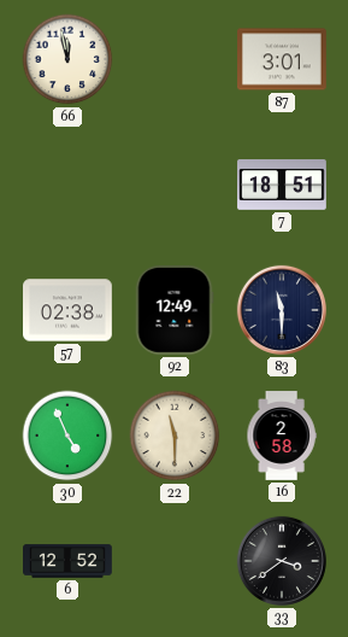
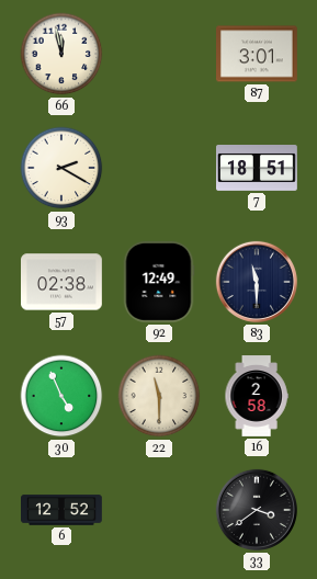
93: none -> 2:20
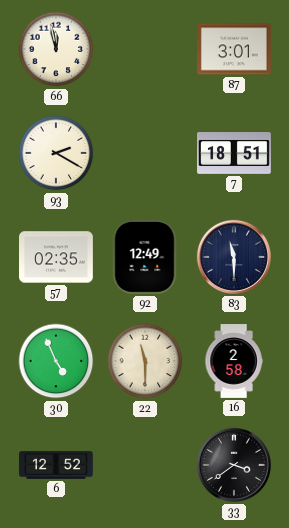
57: 02:38 -> 02:35
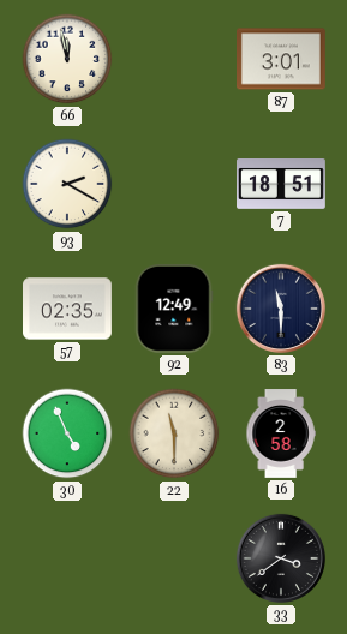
6: 12:52 -> none
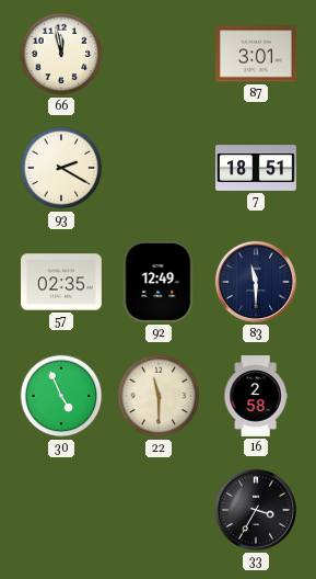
33: 3:39 -> 3:35
